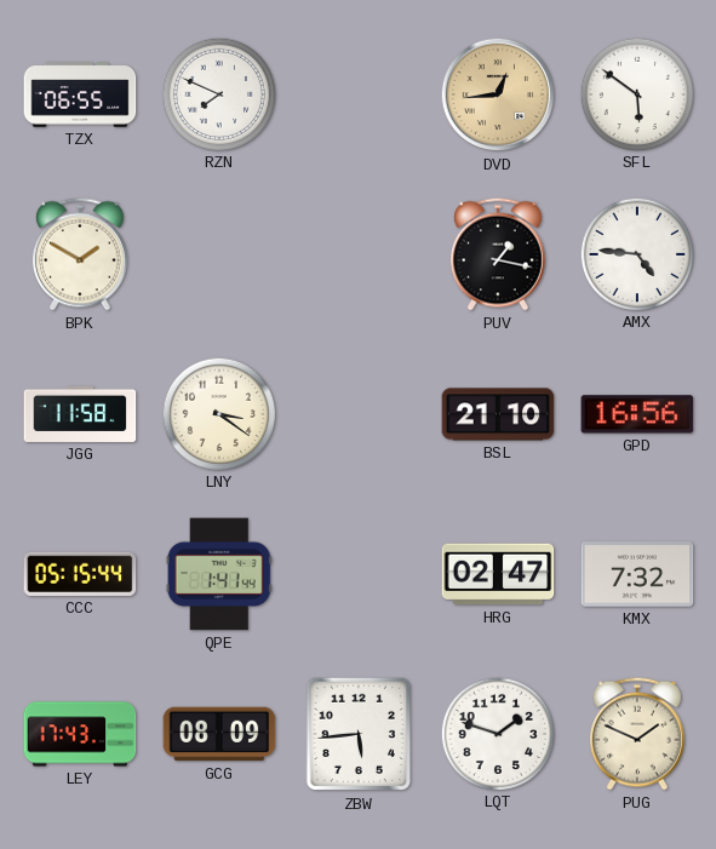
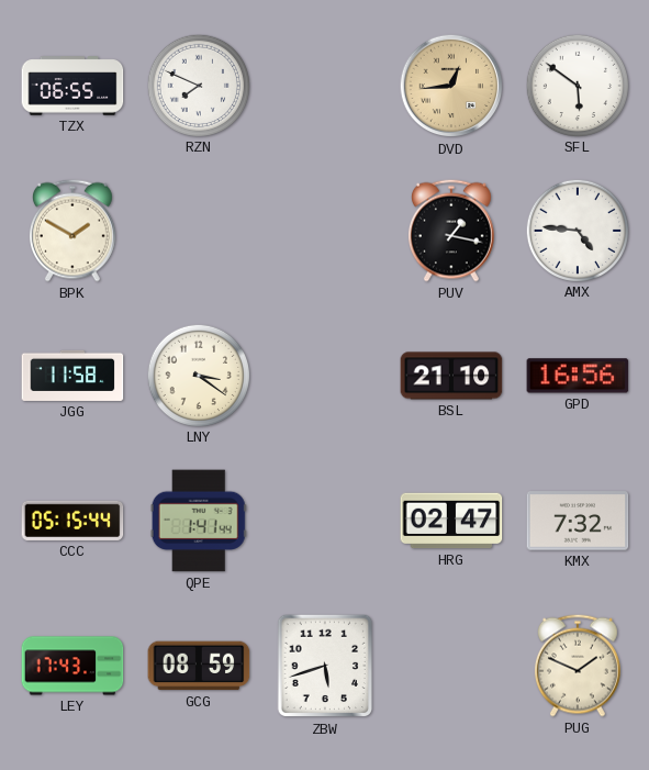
GCG: 08:09 -> 08:59
ZBW: 5:44 -> 5:42
LQT: 1:48 -> none
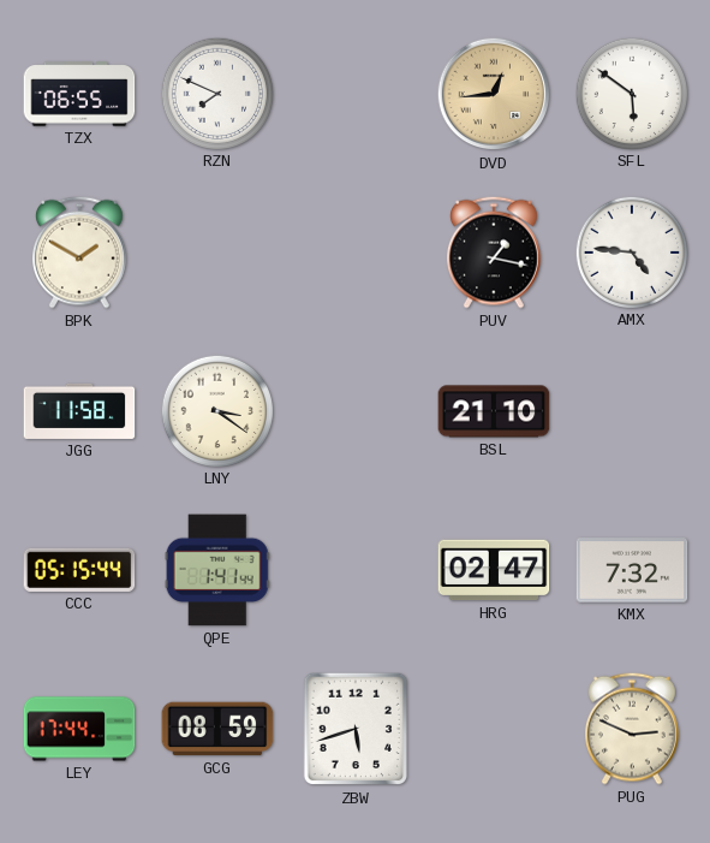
GPD: 16:56 -> none
LEY: 17:43 -> 17:44
PUG: 1:49 -> 2:49
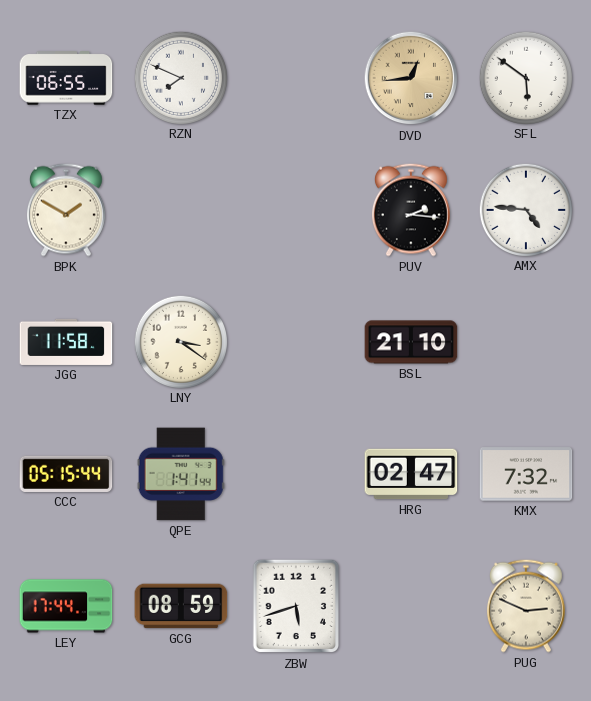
PUV: 1:17 -> 2:16
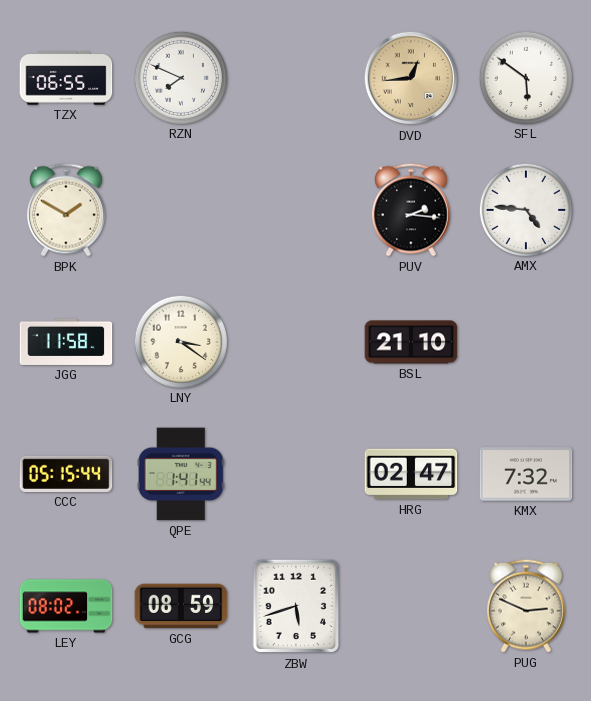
LEY: 17:44 -> 08:02
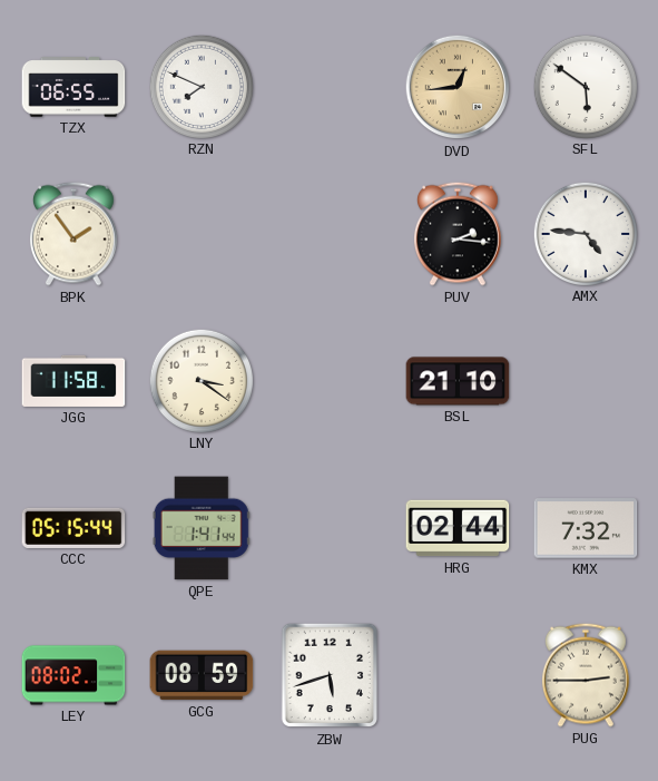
BPK: 1:50 -> 1:54
HRG: 02:47 -> 02:44
PUG: 2:49 -> 2:45
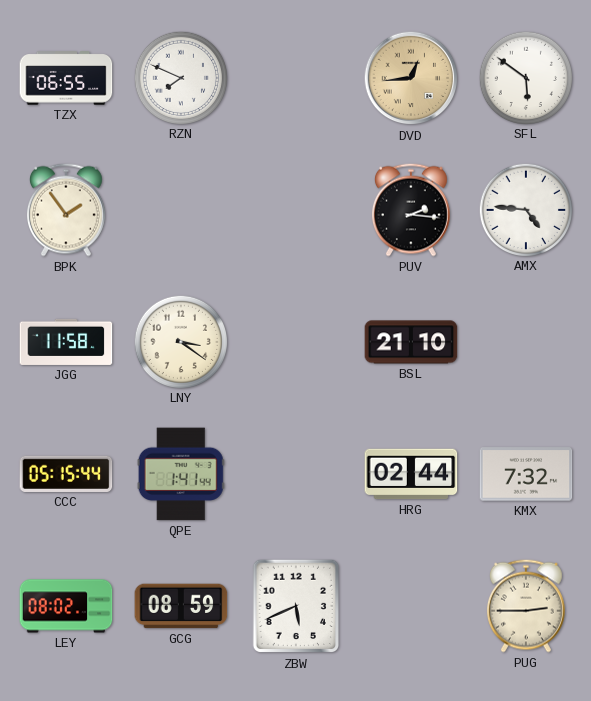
ZBW: 5:42 -> 5:41
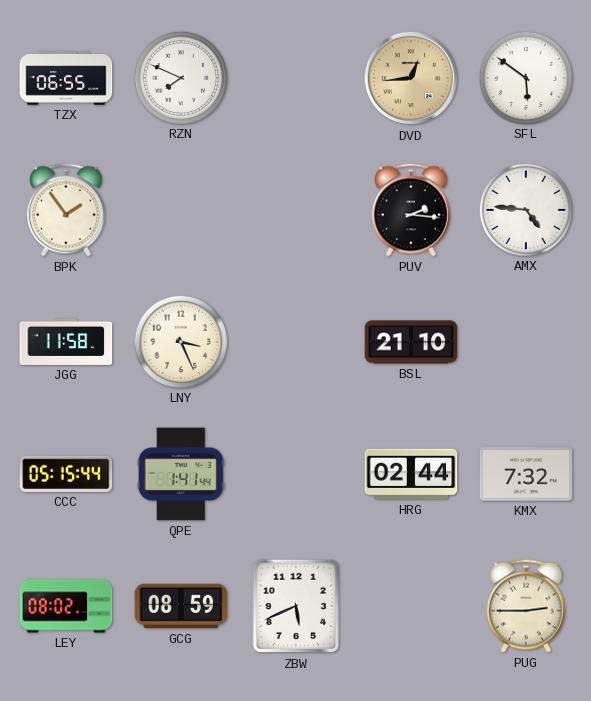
LNY: 3:21 -> 3:26
